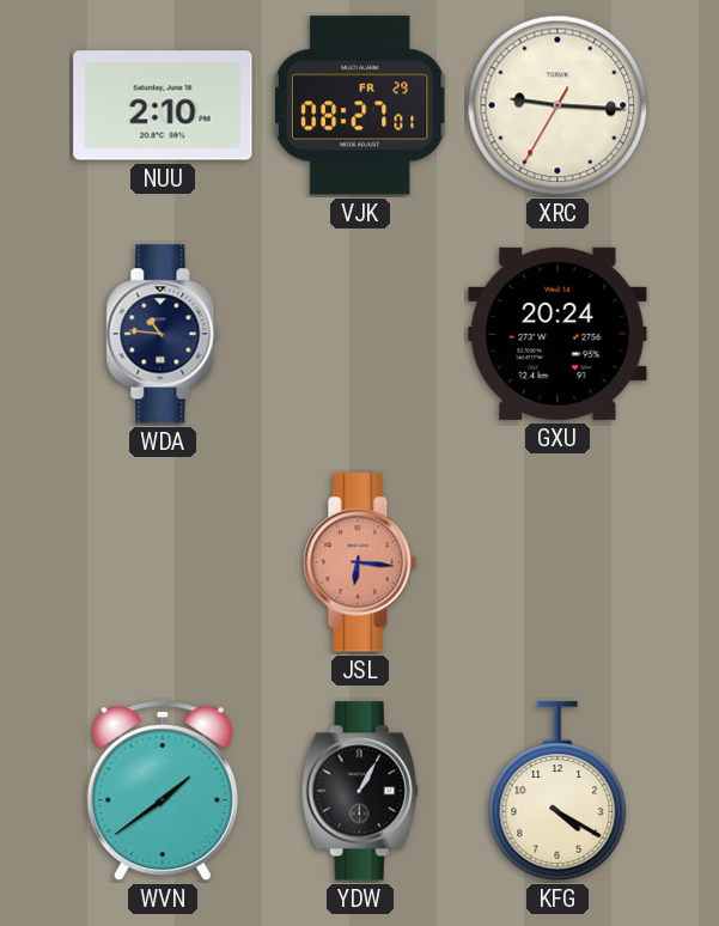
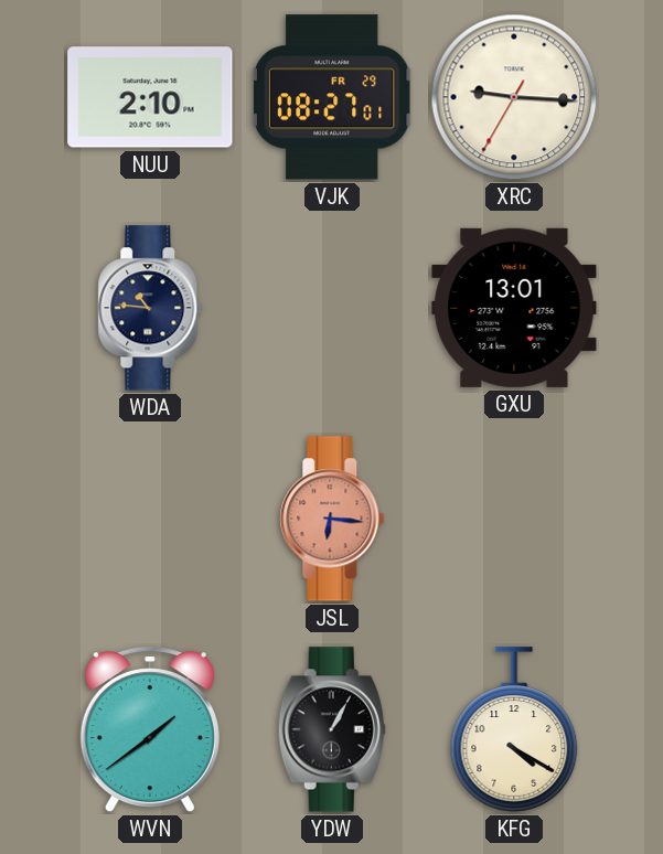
GXU: 20:24 -> 13:01
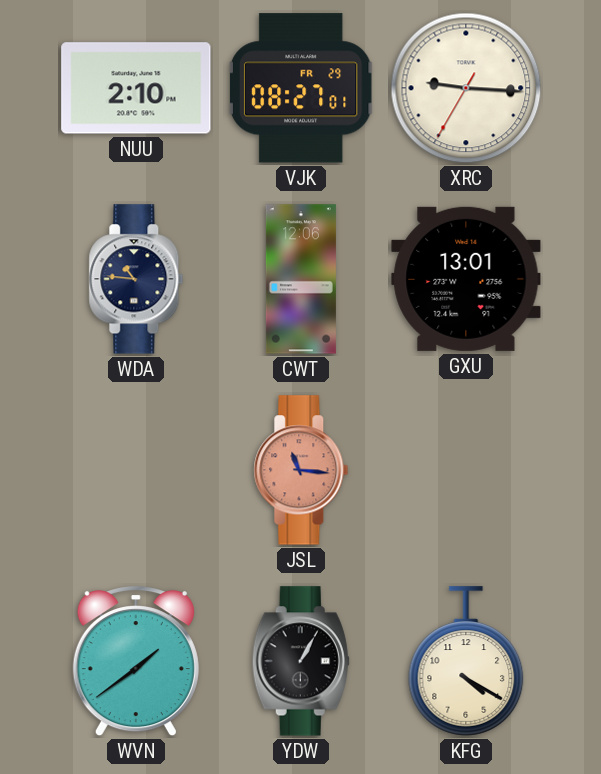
CWT: none -> 12:06
JSL: 6:16 -> 11:16
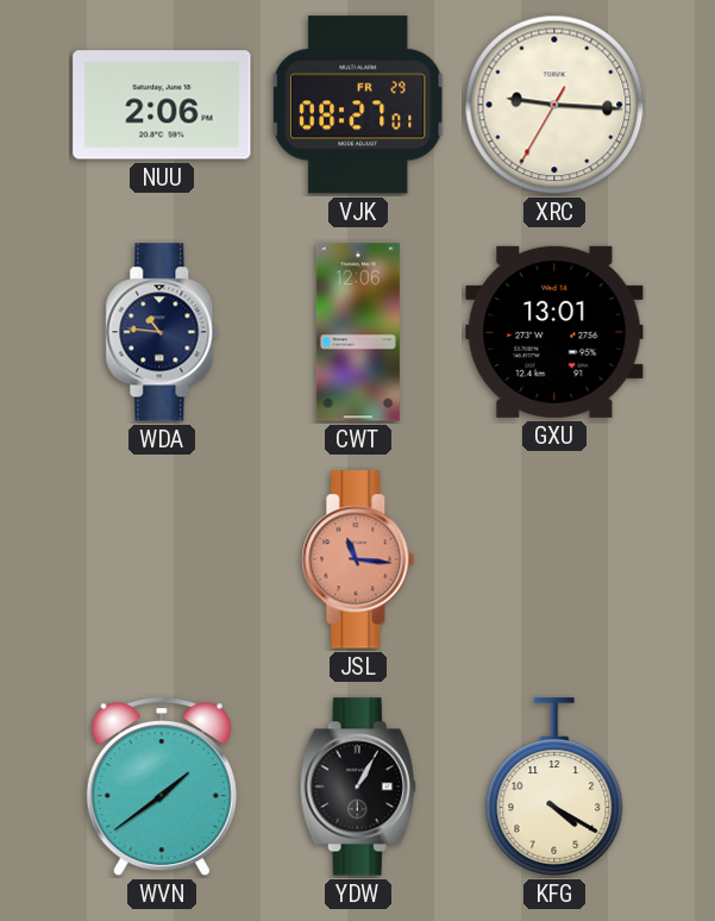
NUU: 2:10 -> 2:06
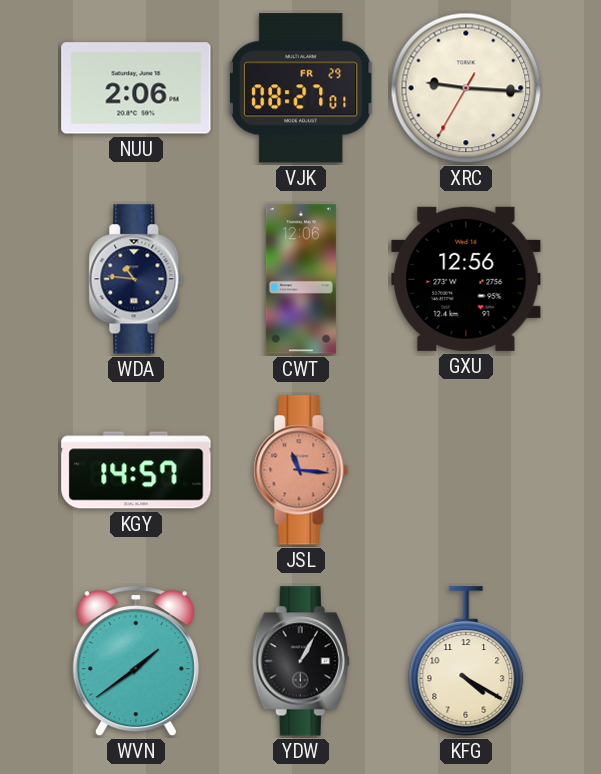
GXU: 13:01 -> 12:56
KGY: none -> 14:57
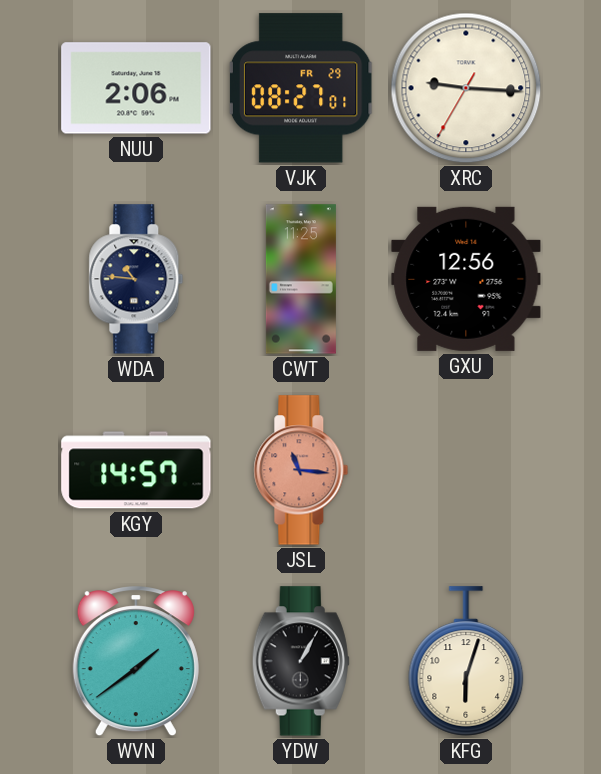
CWT: 12:06 -> 11:25
KFG: 4:20 -> 6:03
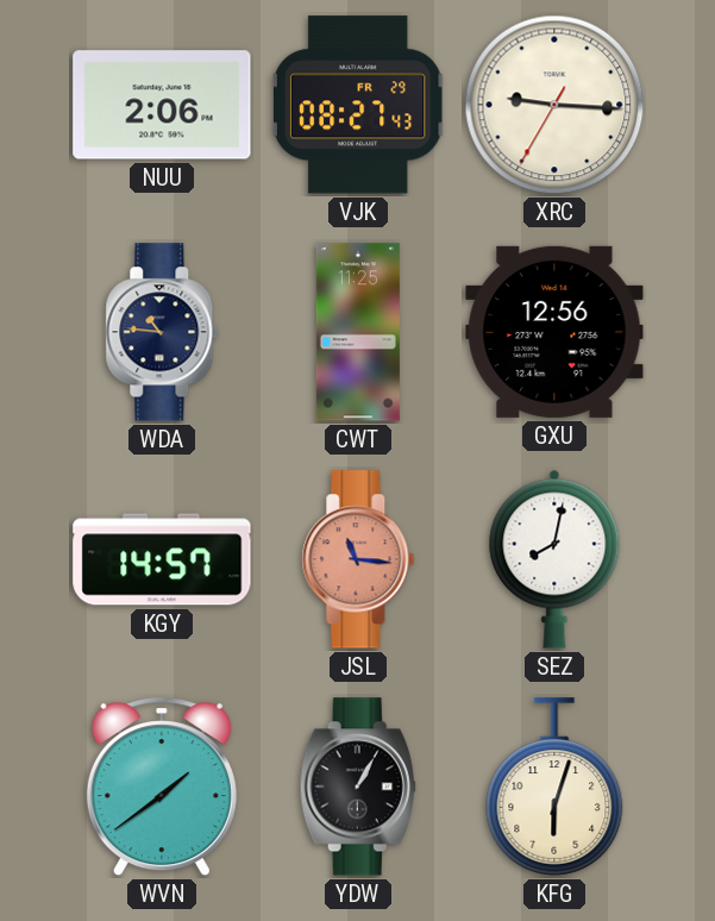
VJK: 08:27:01 -> 08:27:43
SEZ: none -> 8:02
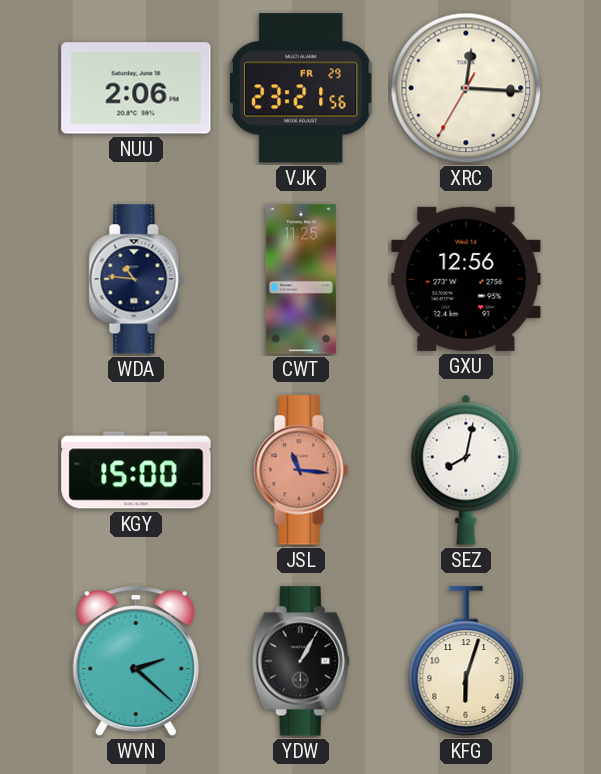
VJK: 08:27 -> 23:21
XRC: 9:15 -> 12:15
KGY: 14:57 -> 15:00
WVN: 1:39 -> 2:22
